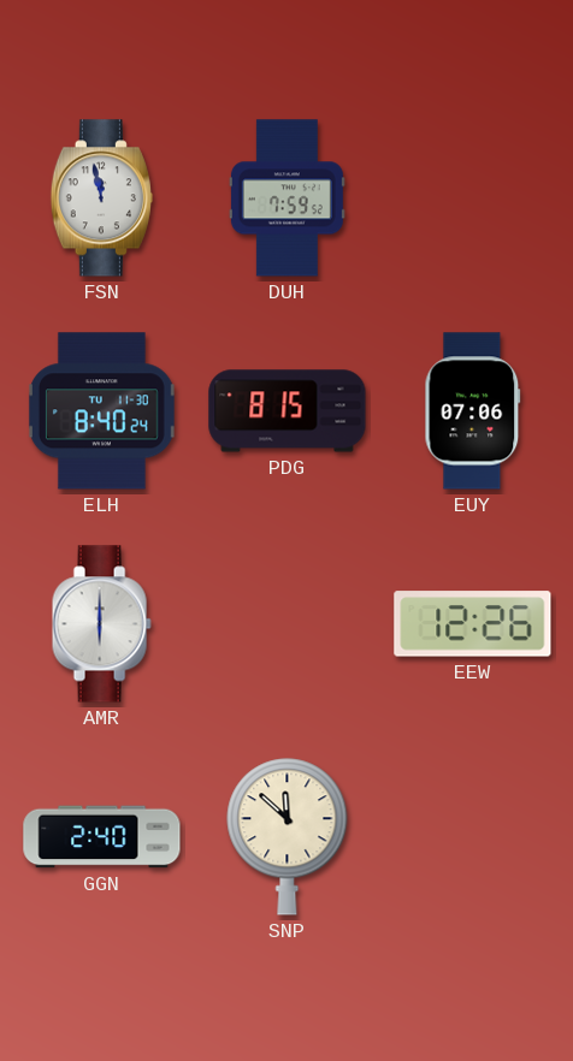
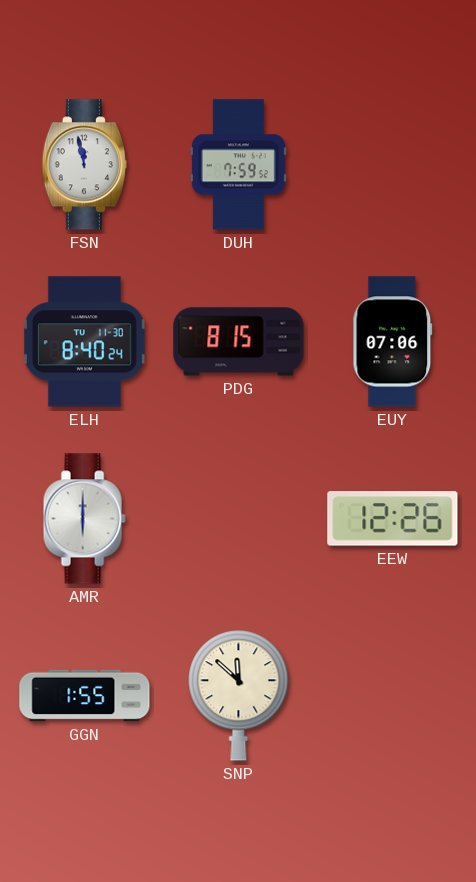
GGN: 2:40 -> 1:55
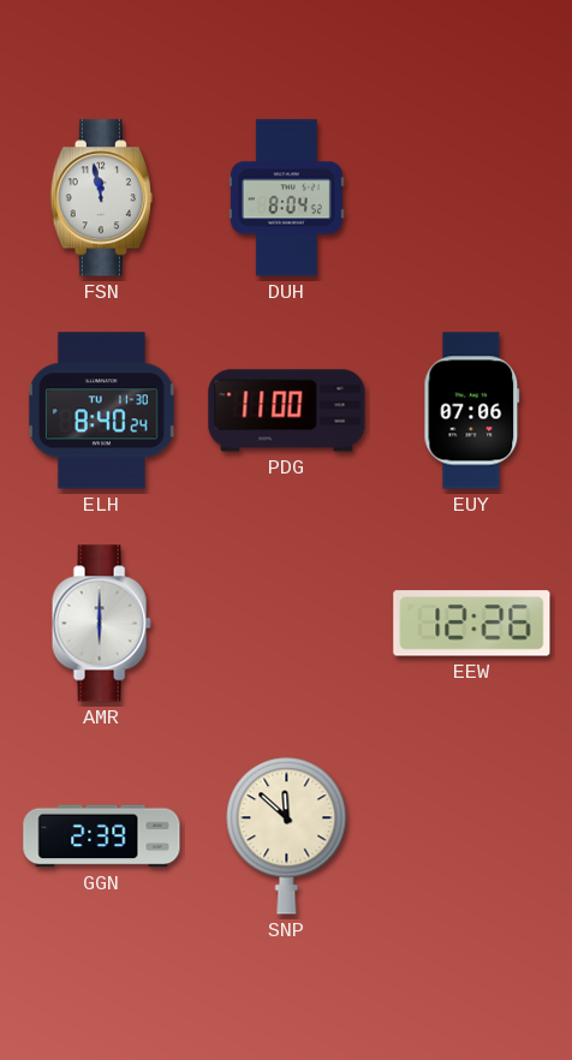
DUH: 7:59 -> 8:04
PDG: 8:15 -> 11:00
GGN: 1:55 -> 2:39
